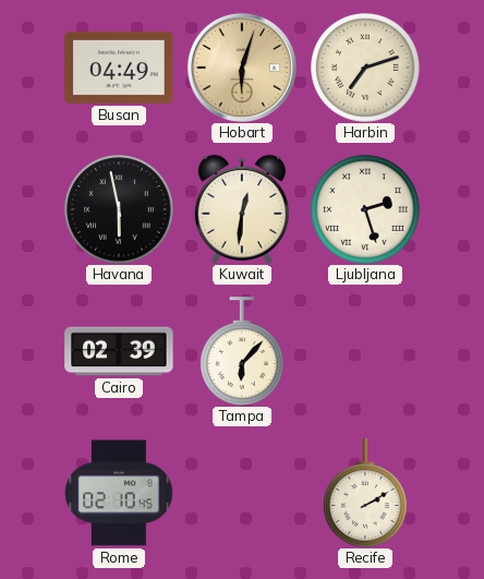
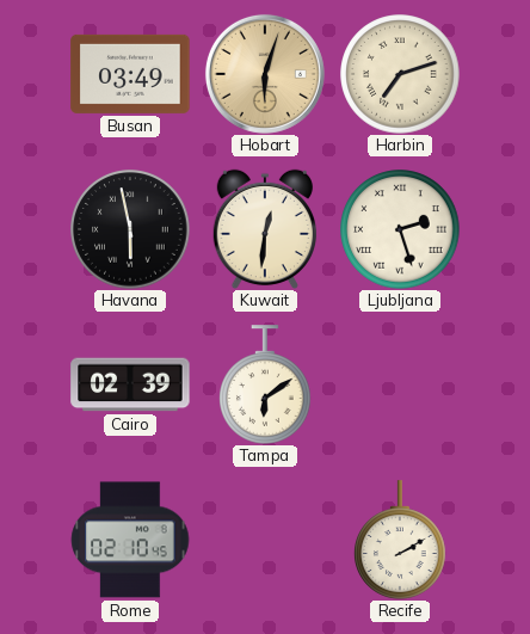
Busan: 04:49 -> 03:49
Tampa: 6:07 -> 6:09
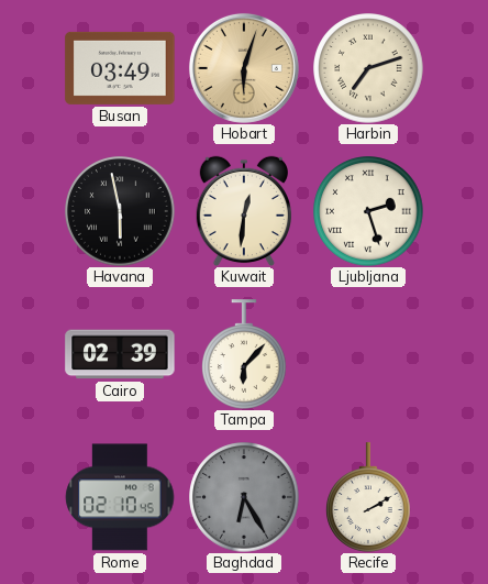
Tampa: 6:09 -> 6:07
Baghdad: none -> 6:25
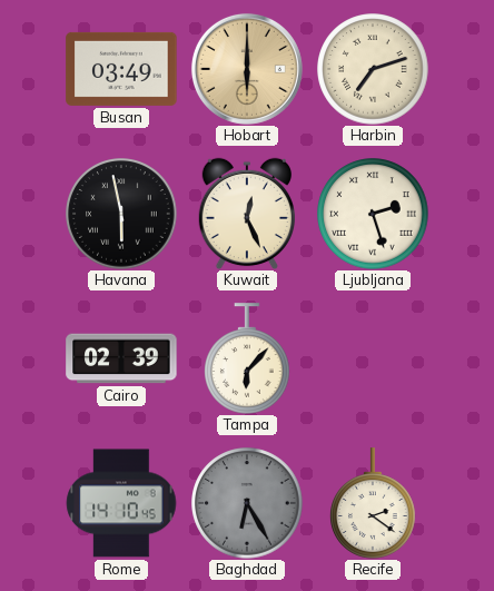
Hobart: 6:03 -> 6:00
Kuwait: 12:31 -> 12:26
Rome: 02:10 -> 14:10
Recife: 2:10 -> 2:21
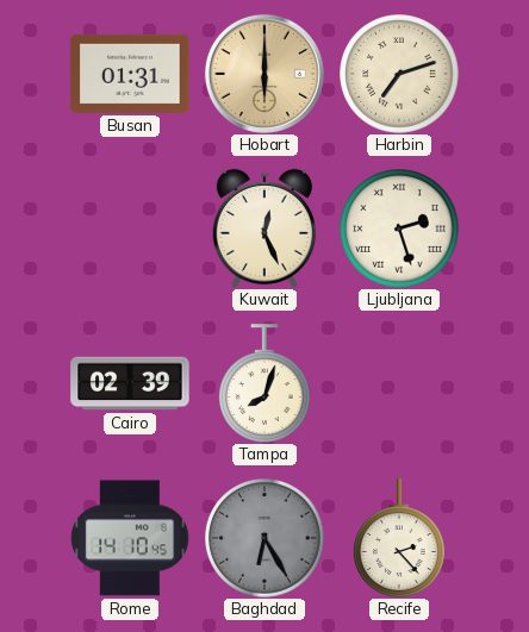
Busan: 03:49 -> 01:31
Havana: 5:58 -> none
Tampa: 6:07 -> 8:03
Recife: 2:21 -> 2:23
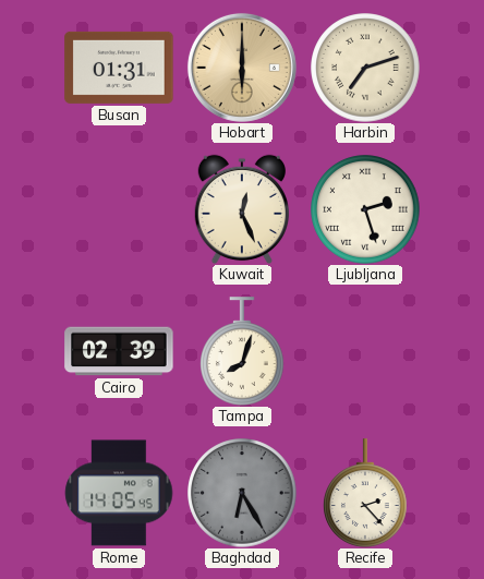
Rome: 14:10 -> 14:05
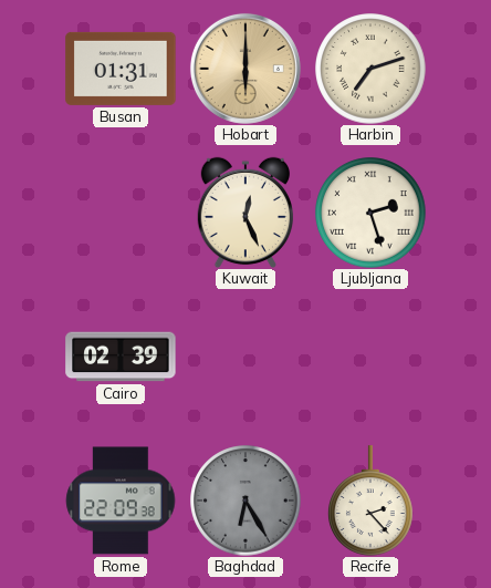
Tampa: 8:03 -> none
Rome: 14:05 -> 22:09
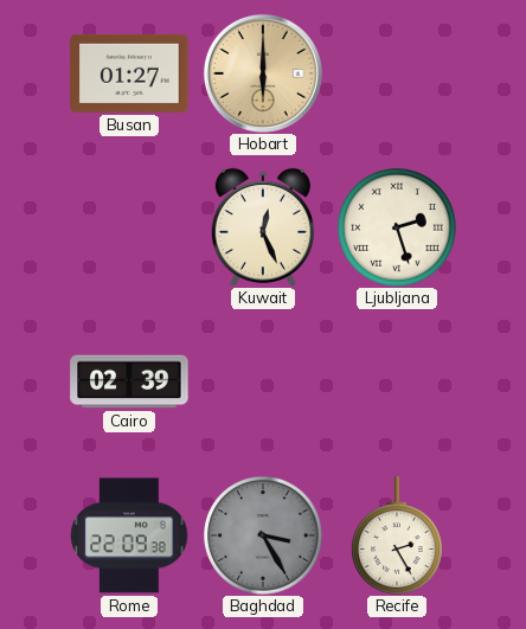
Busan: 01:31 -> 01:27
Harbin: 7:12 -> none
Baghdad: 6:25 -> 3:25
Recife: 2:23 -> 2:25
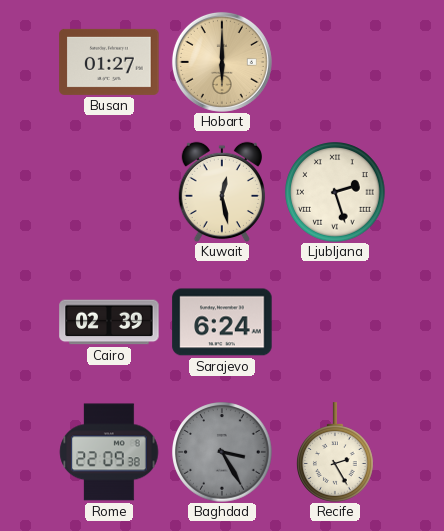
Kuwait: 12:26 -> 12:28
Sarajevo: none -> 6:24
